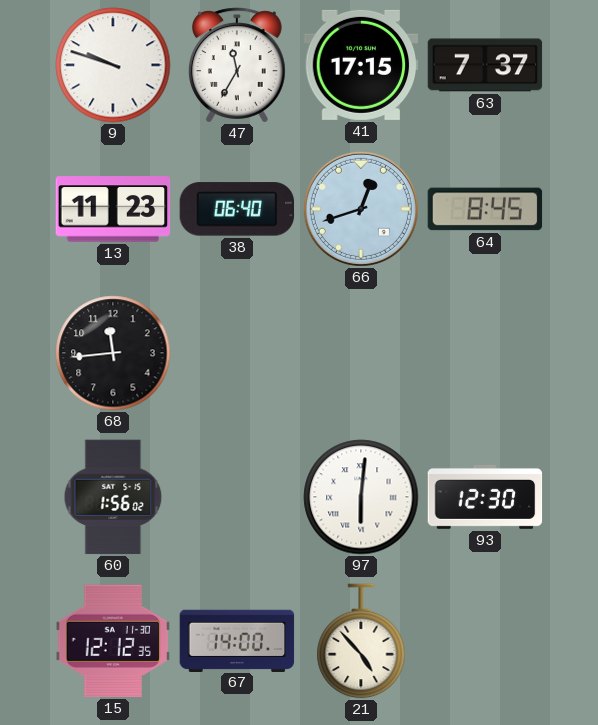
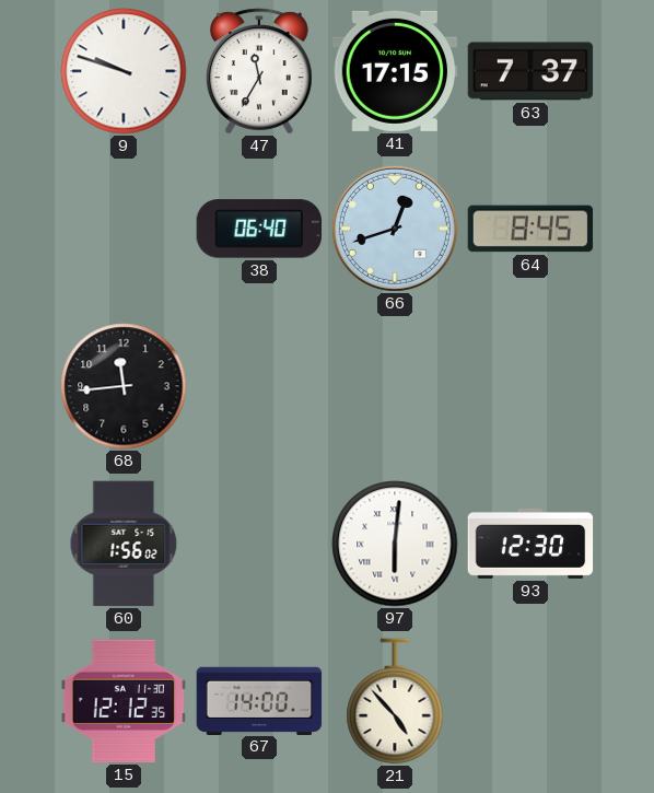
13: 11:23 -> none
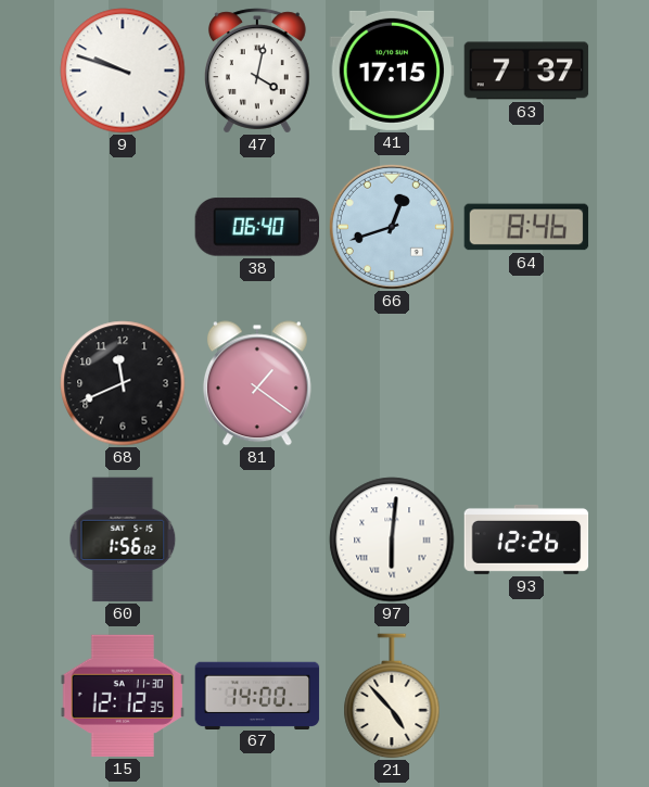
47: 11:35 -> 4:02
64: 8:45 -> 8:46
68: 11:44 -> 11:41
81: none -> 1:21
93: 12:30 -> 12:26
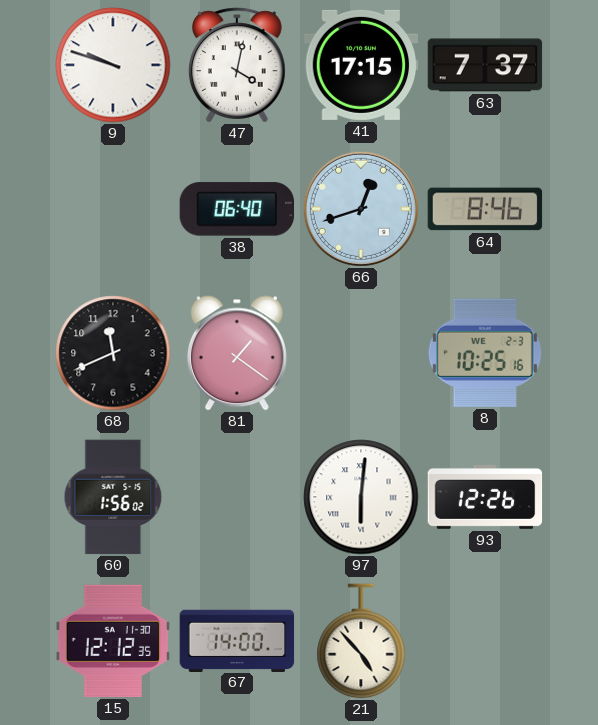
8: none -> 10:25
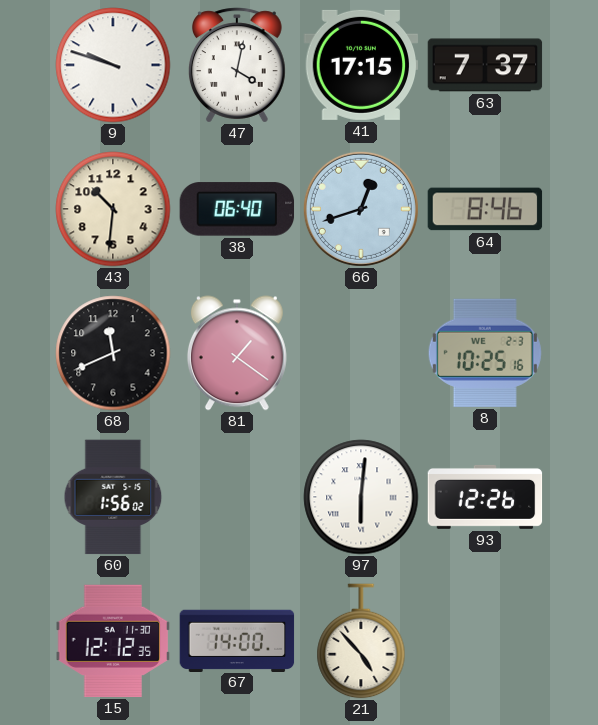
43: none -> 10:31
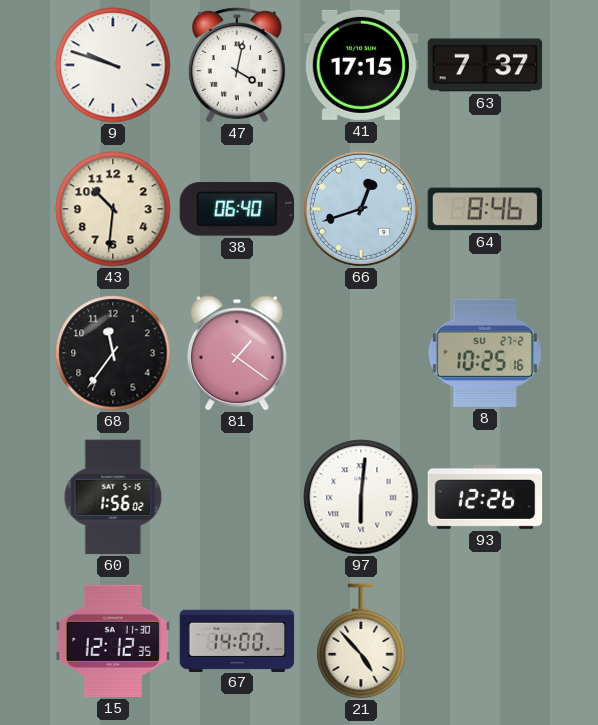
68: 11:41 -> 11:36
8 date: WE 2-3 -> SU 27-2
